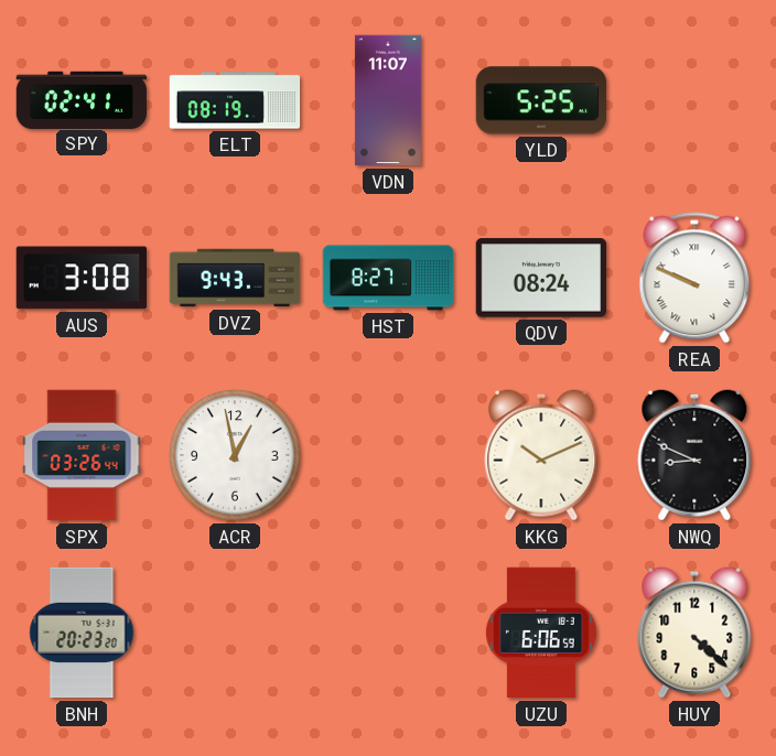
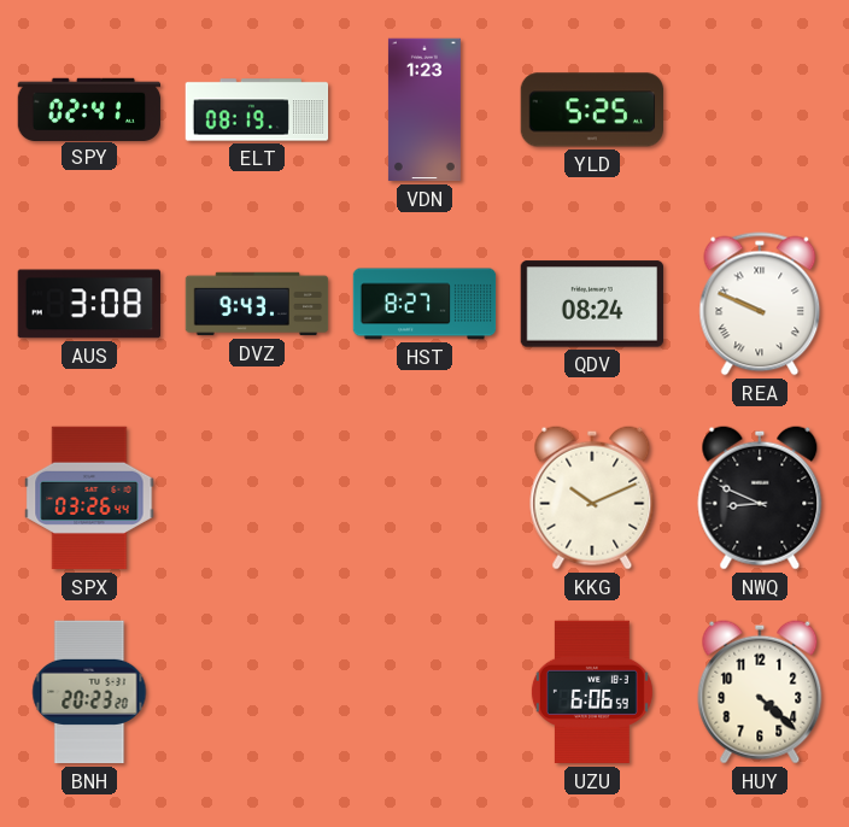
VDN: 11:07 -> 1:23
ACR: 12:58 -> none
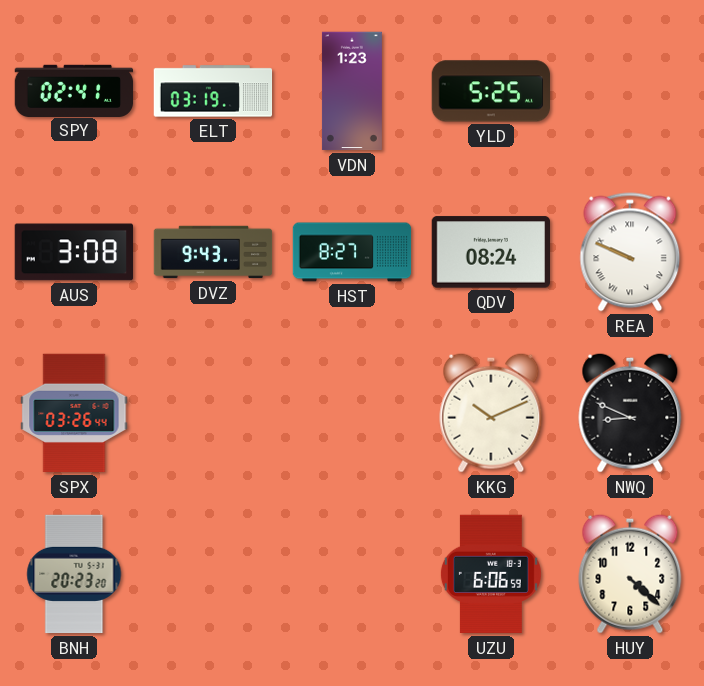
ELT: 08:19 -> 03:19
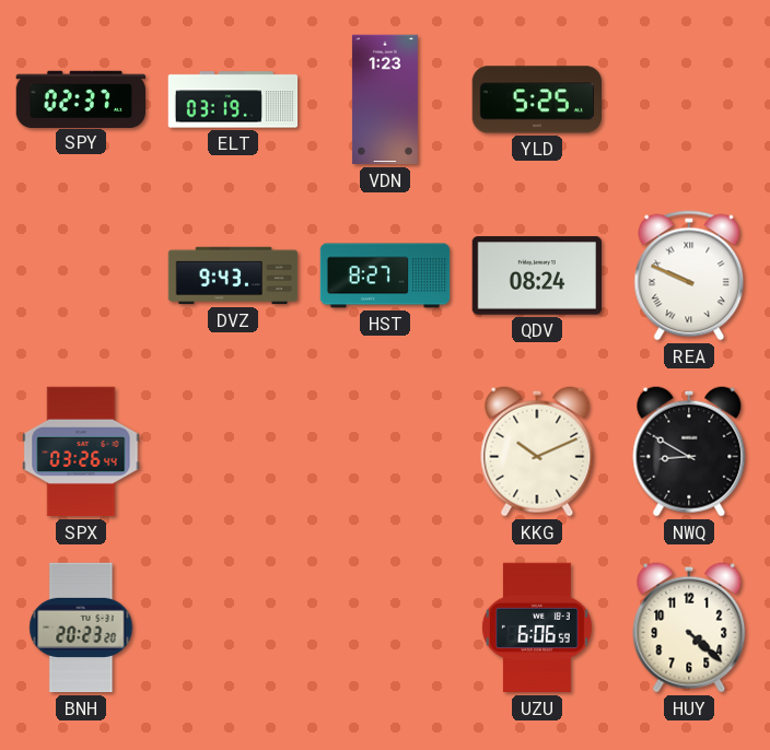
SPY: 02:41 -> 02:37
AUS: 3:08 -> none
NWQ: 8:49 -> 8:50
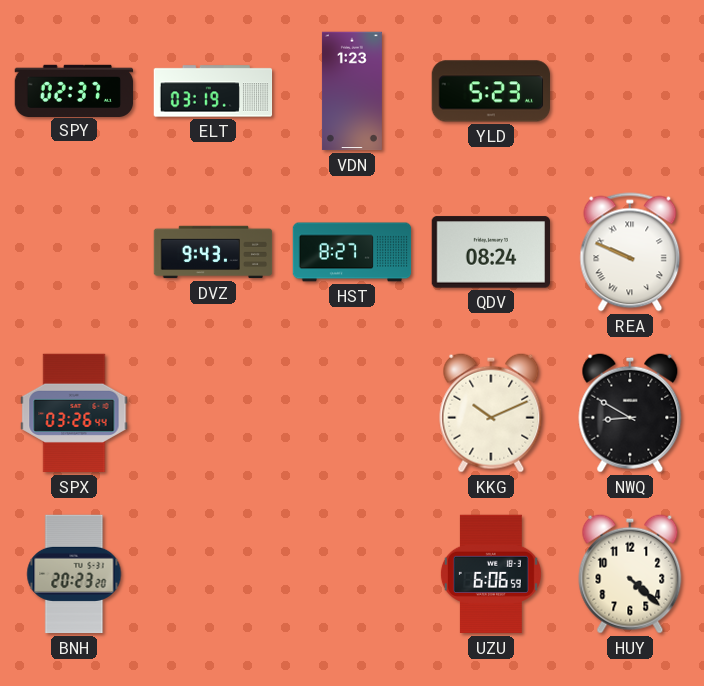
YLD: 5:25 -> 5:23
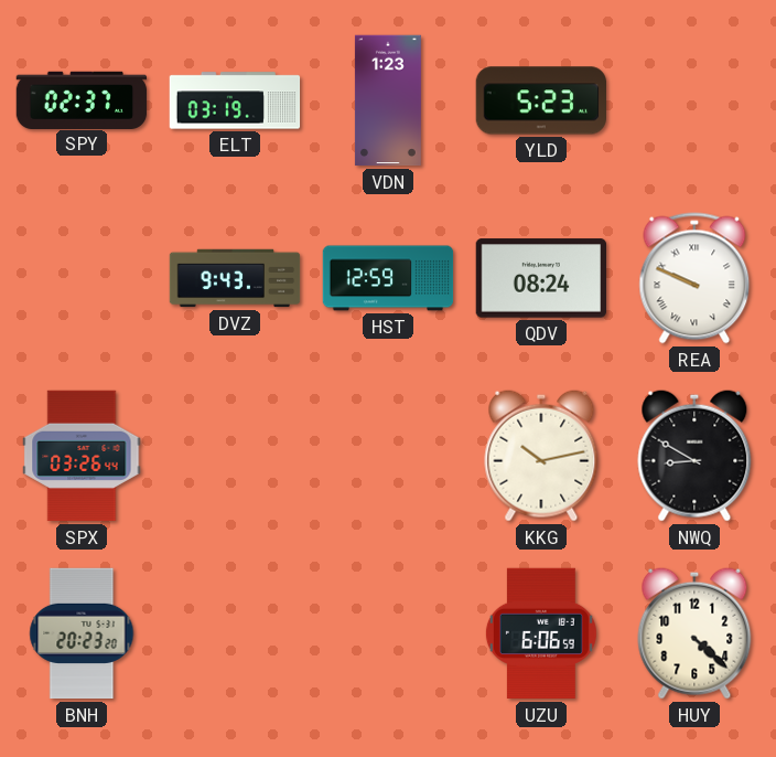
HST: 8:27 -> 12:59
KKG: 10:11 -> 10:13
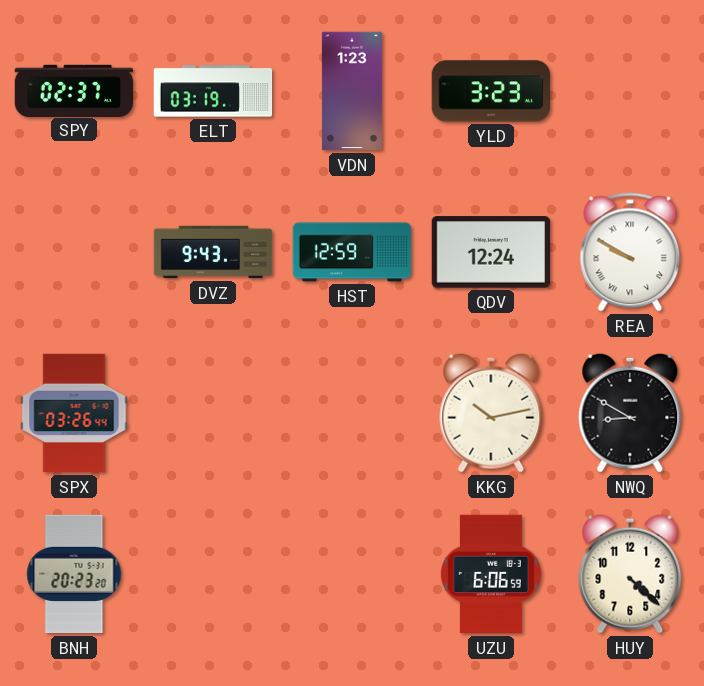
YLD: 5:23 -> 3:23
QDV: 08:24 -> 12:24
REA: 9:49 -> 9:50
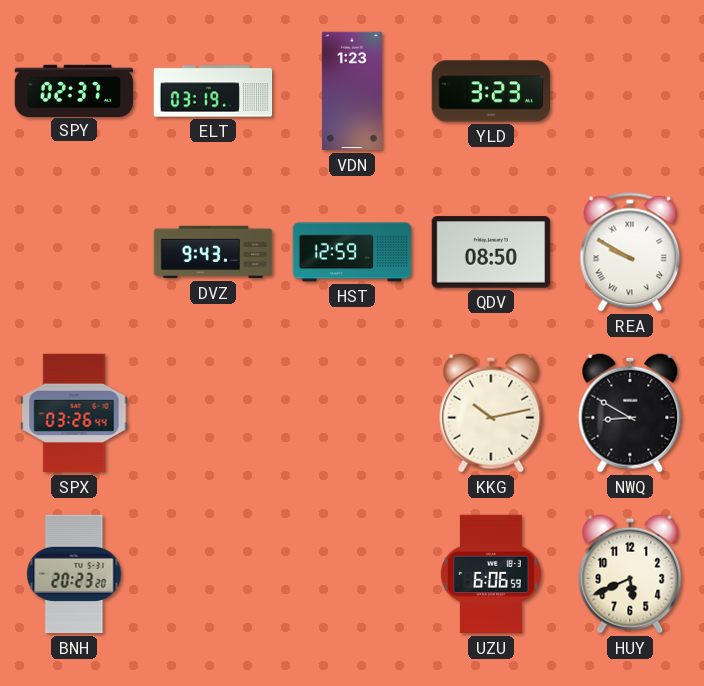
QDV: 12:24 -> 08:50
HUY: 4:22 -> 5:41
